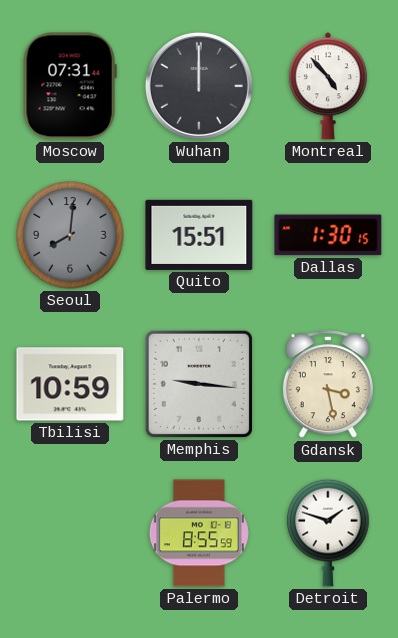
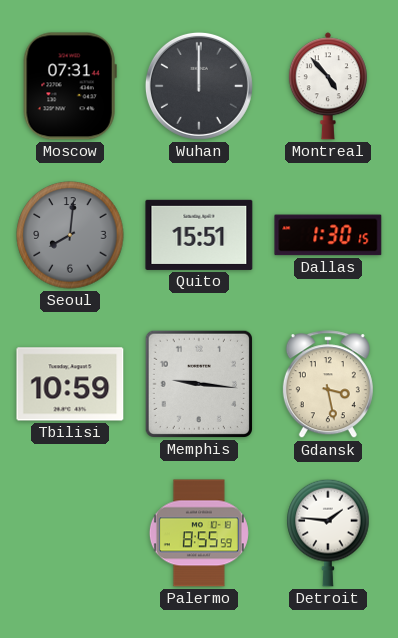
Detroit: 1:48 -> 1:46
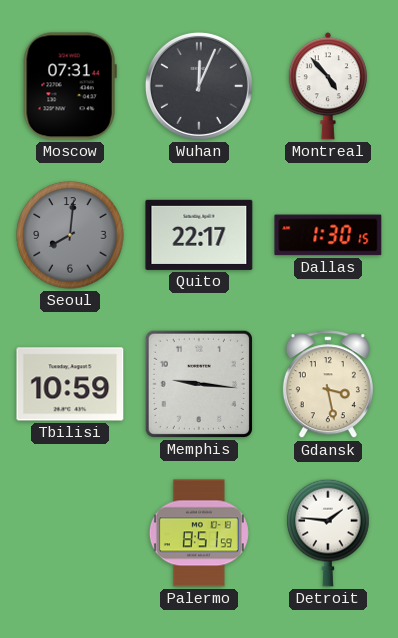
Wuhan: 12:00 -> 12:04
Quito: 15:51 -> 22:17
Palermo: 8:55 -> 8:51
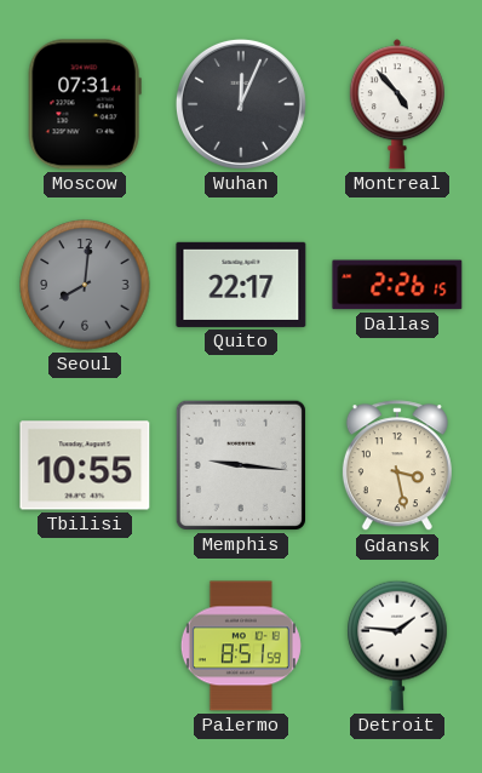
Dallas: 1:30 -> 2:26
Tbilisi: 10:59 -> 10:55
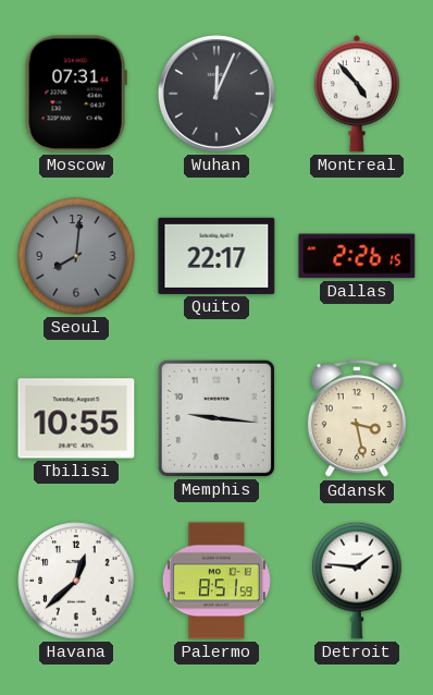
Havana: none -> 12:38
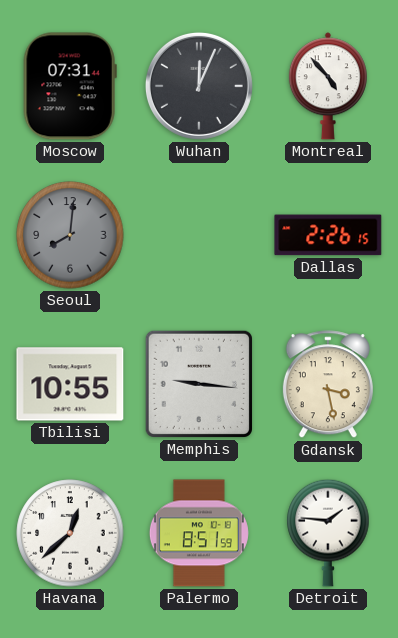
Quito: 22:17 -> none
